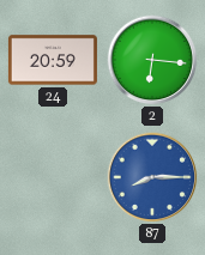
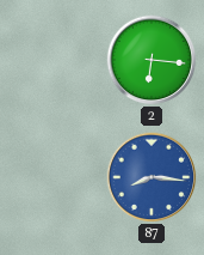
24: 20:59 -> none
87: 8:15 -> 8:16
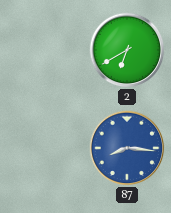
2: 6:16 -> 6:40
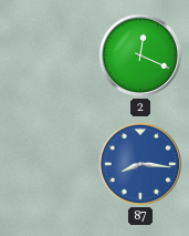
2: 6:40 -> 12:19
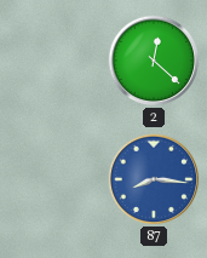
2: 12:19 -> 12:22
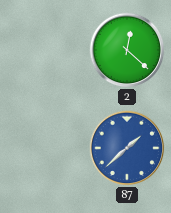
87: 8:16 -> 1:38
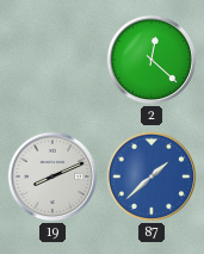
19: none -> 8:11
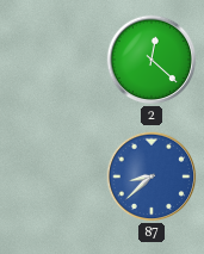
19: 8:11 -> none
87: 1:38 -> 8:38
